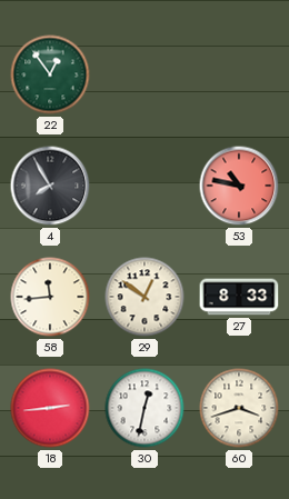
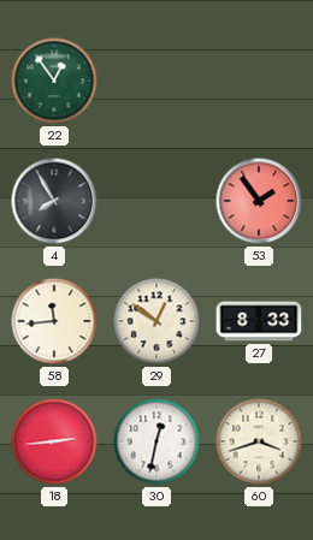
53: 10:47 -> 1:54
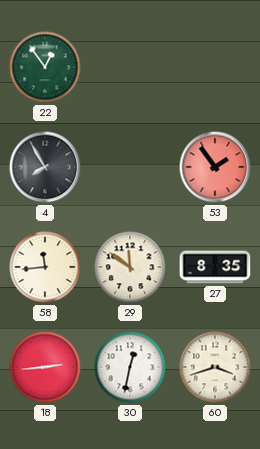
29: 12:51 -> 11:51
27: 8:33 -> 8:35
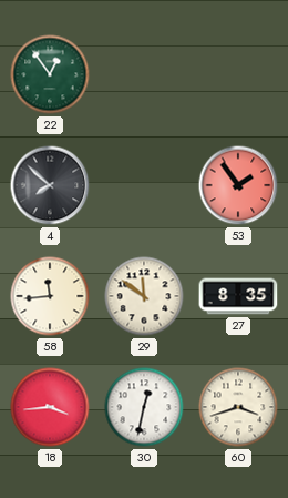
4: 7:55 -> 7:52
18: 2:44 -> 3:44
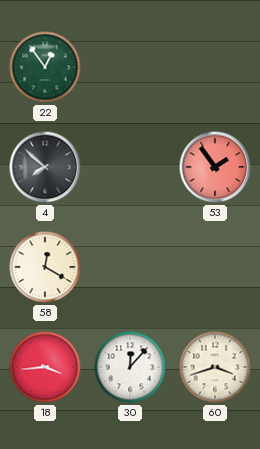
58: 11:44 -> 12:20
29: 11:51 -> none
27: 8:35 -> none
30: 12:32 -> 12:07
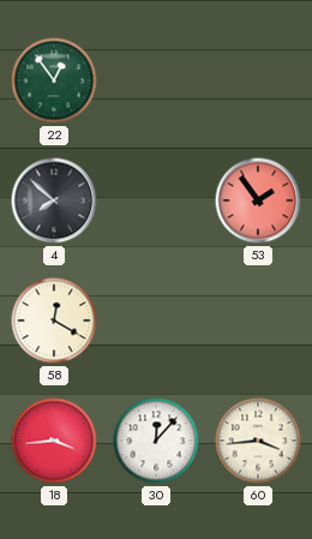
60: 3:42 -> 3:44
